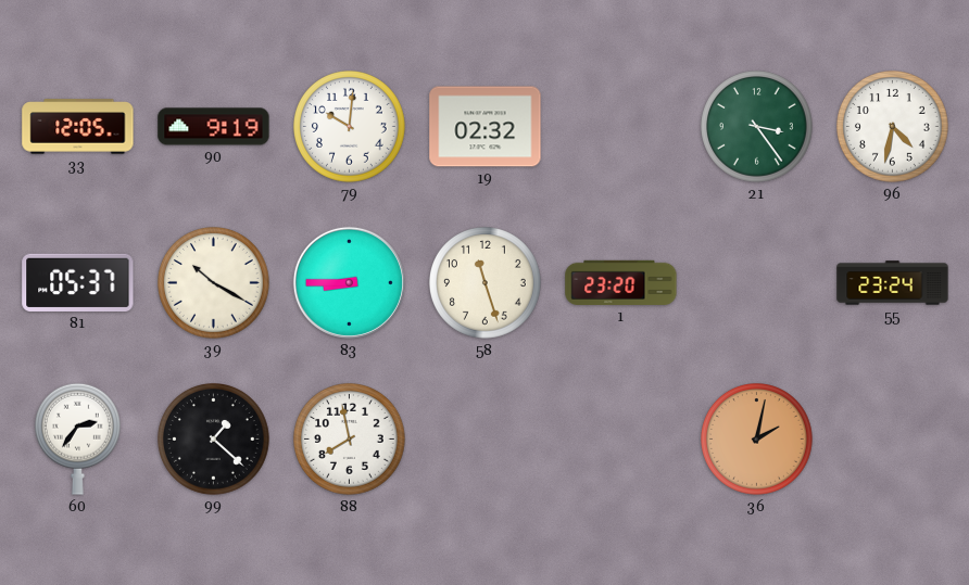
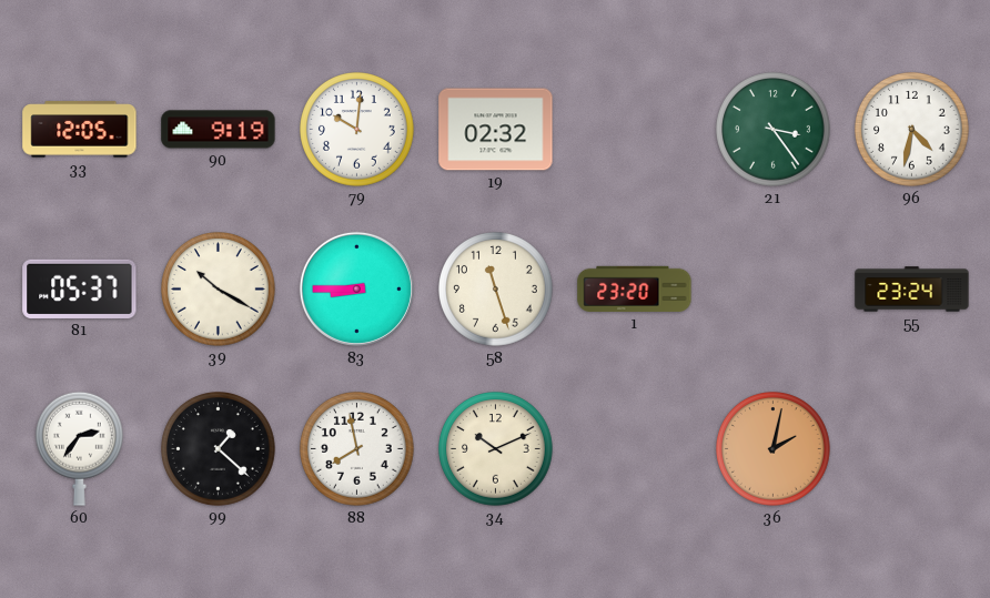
34: none -> 10:11
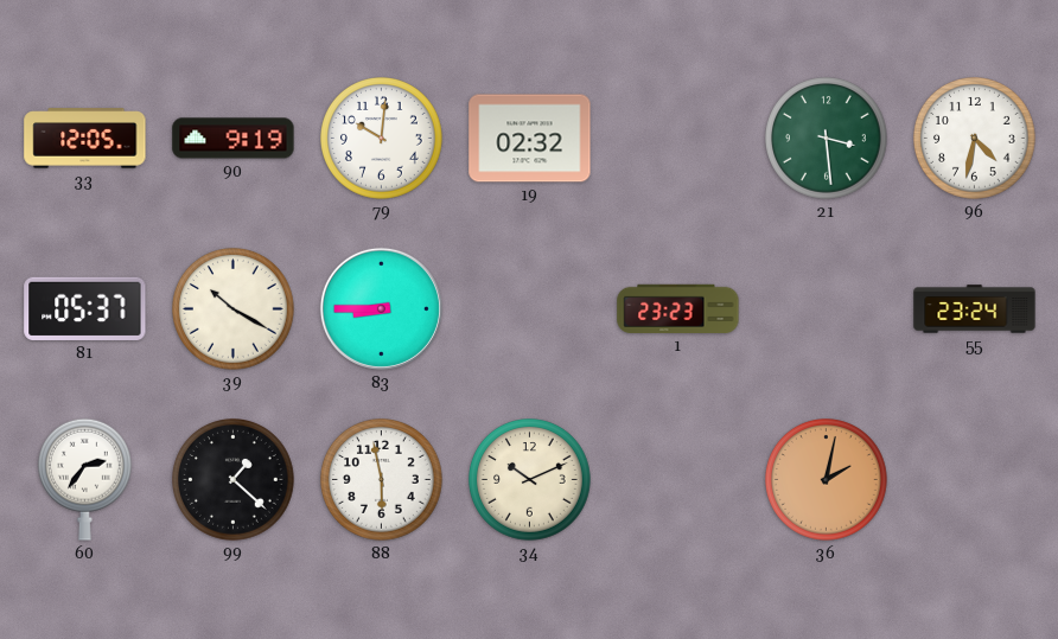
21: 3:24 -> 3:29
58: 11:27 -> none
1: 23:20 -> 23:23
88: 7:58 -> 5:58
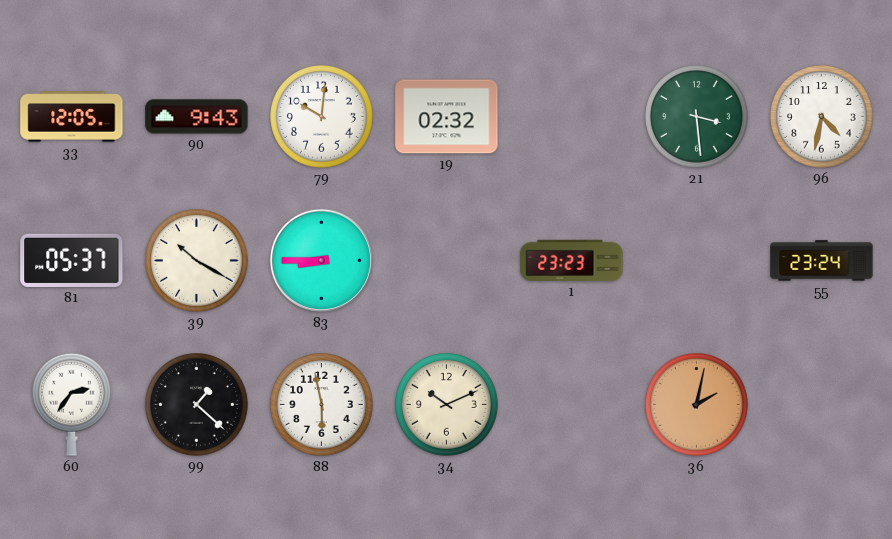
90: 9:19 -> 9:43
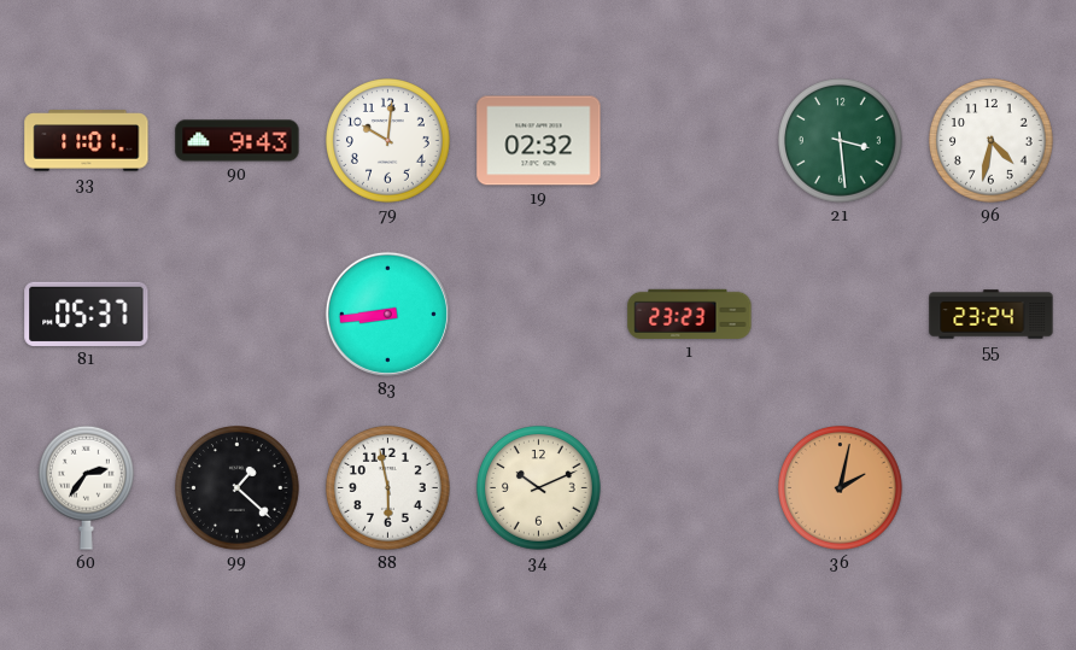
33: 12:05 -> 11:01
39: 10:20 -> none
83: 8:45 -> 8:44
